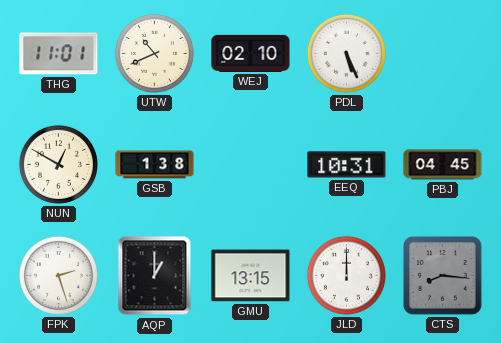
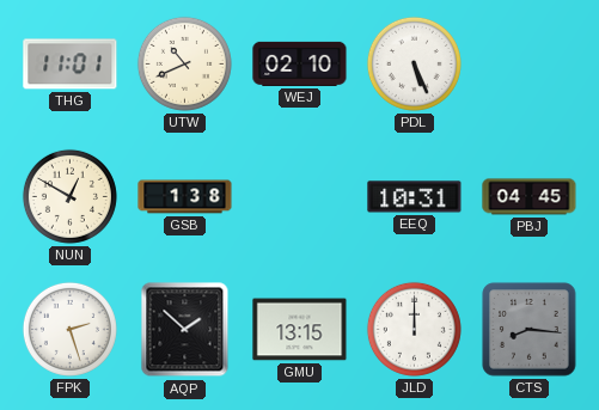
AQP: 1:00 -> 1:52
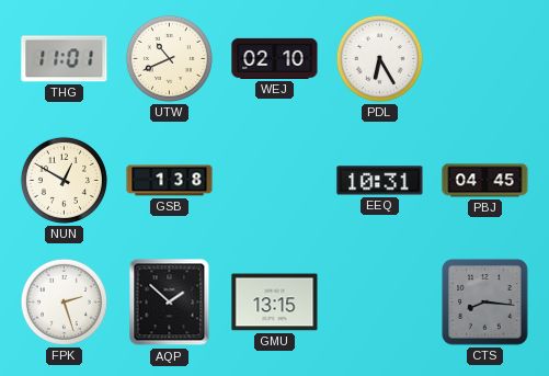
PDL: 5:26 -> 6:25
JLD: 12:00 -> none
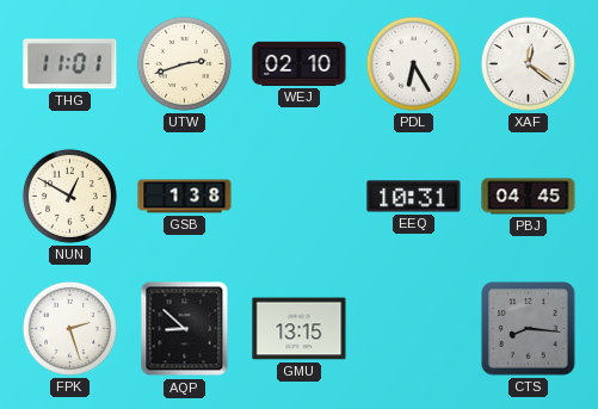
UTW: 10:41 -> 2:42
XAF: none -> 12:21
AQP: 1:52 -> 8:52
